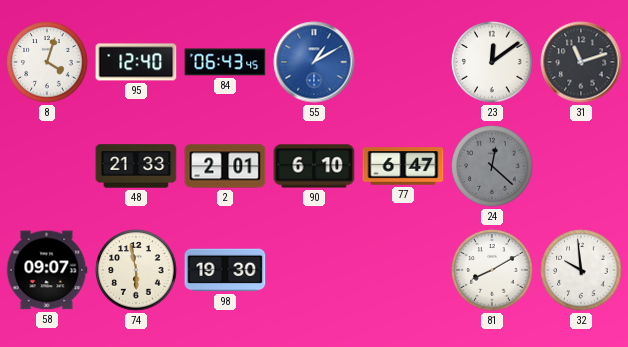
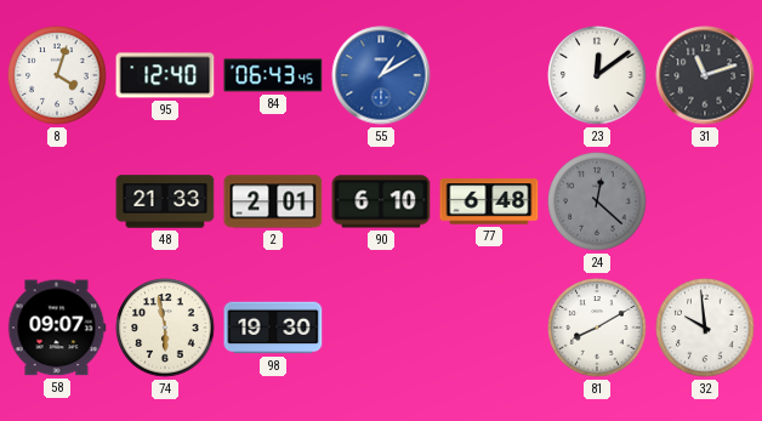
77: 6:47 -> 6:48
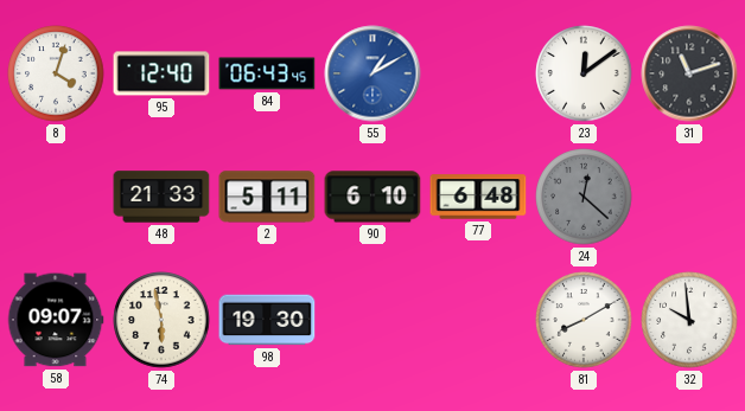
2: 2:01 -> 5:11
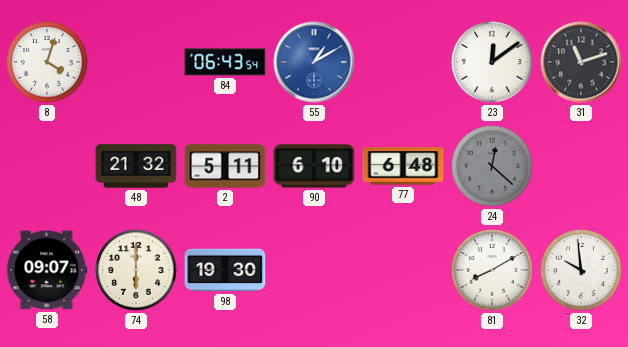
95: 12:40 -> none
84: 06:43:45 -> 06:43:54
48: 21:33 -> 21:32
74: 5:58 -> 6:00
